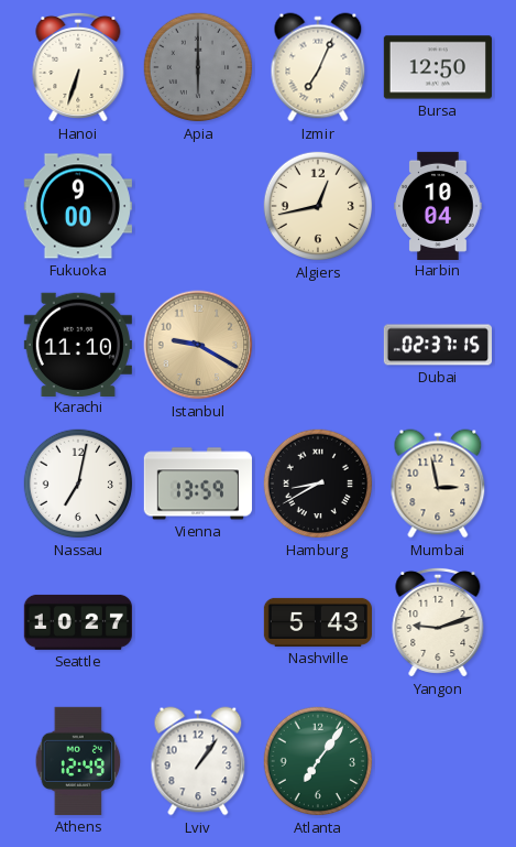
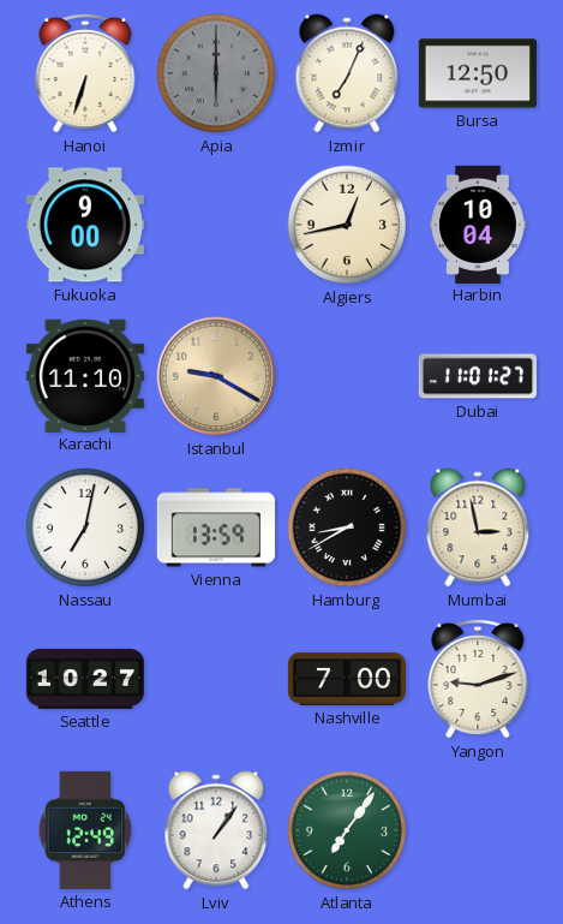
Dubai: 02:37 -> 11:01
Nashville: 5:43 -> 7:00
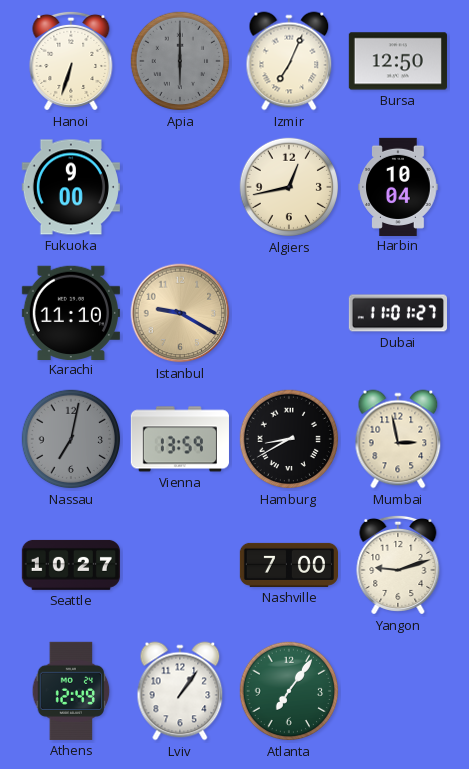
Nassau dial: white -> grey
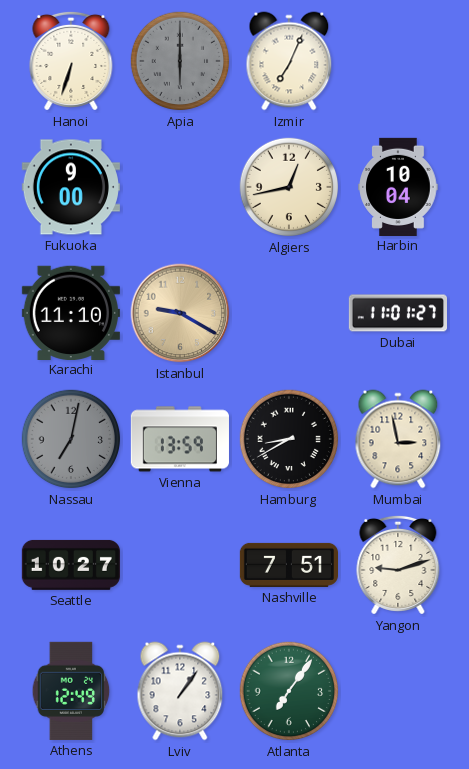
Bursa: 12:50 -> none
Nashville: 7:00 -> 7:51
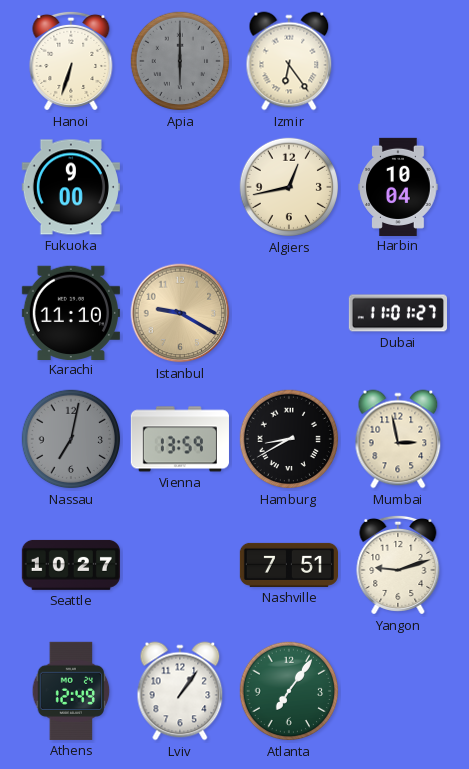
Izmir: 7:04 -> 6:24
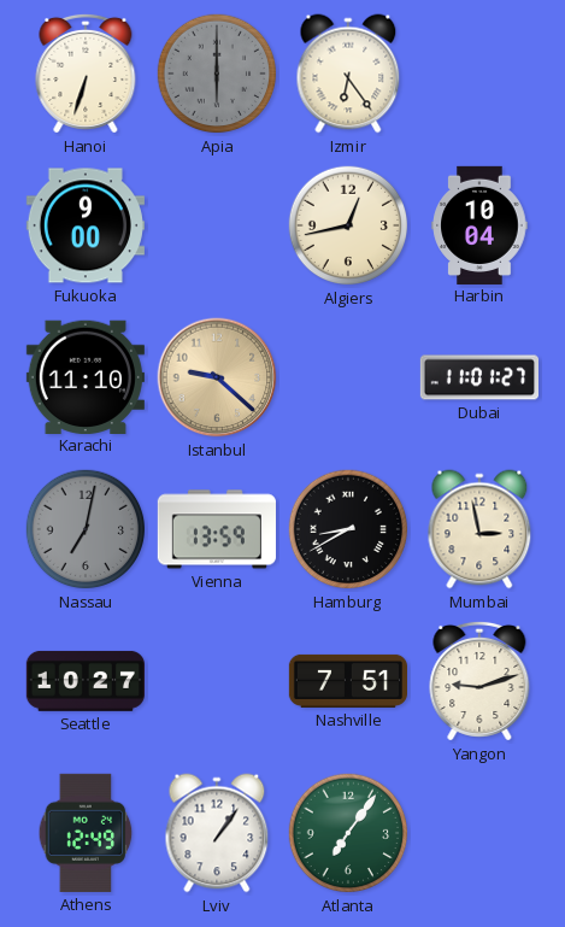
Istanbul: 9:20 -> 9:22
